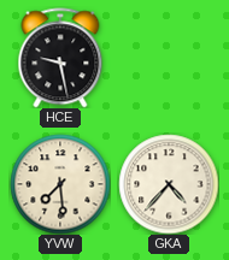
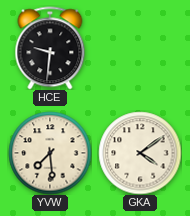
HCE: 9:28 -> 9:31
GKA: 4:37 -> 4:09
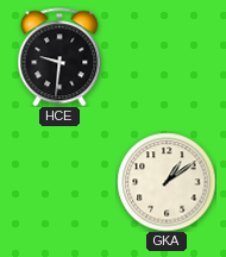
YVW: 7:29 -> none
GKA: 4:09 -> 1:09
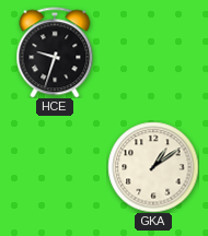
HCE: 9:31 -> 9:33
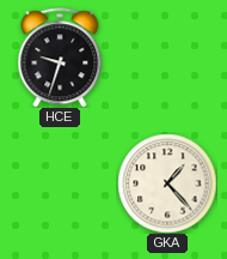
GKA: 1:09 -> 1:23
